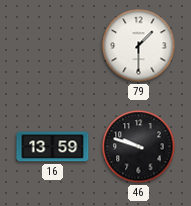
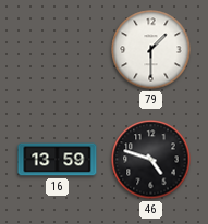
46: 9:48 -> 4:48
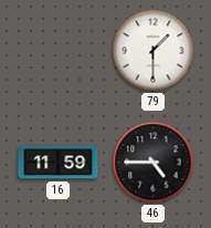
16: 13:59 -> 11:59
46: 4:48 -> 4:45
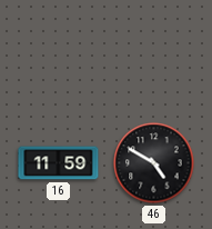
79: 1:30 -> none
46: 4:45 -> 4:50
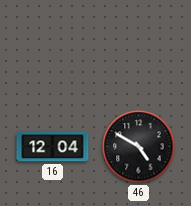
16: 11:59 -> 12:04
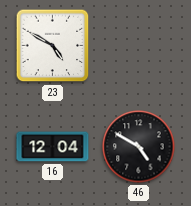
23: none -> 4:50
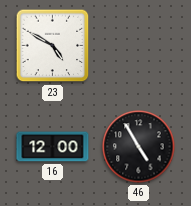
16: 12:04 -> 12:00
46: 4:50 -> 4:55
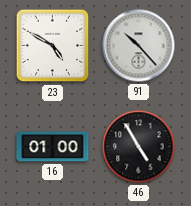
91: none -> 10:23
16: 12:00 -> 01:00
